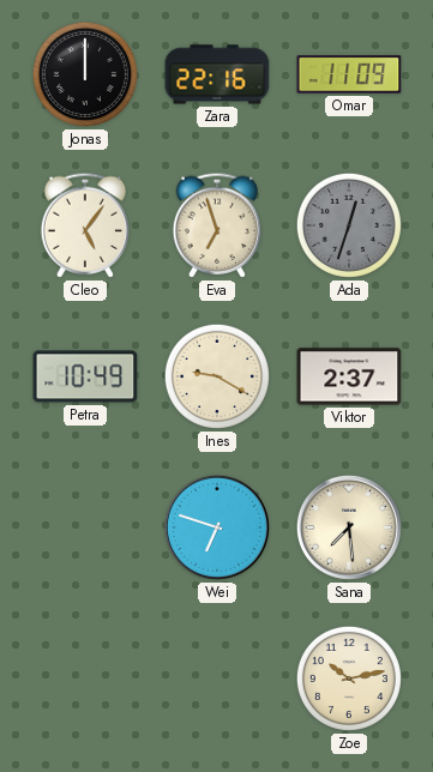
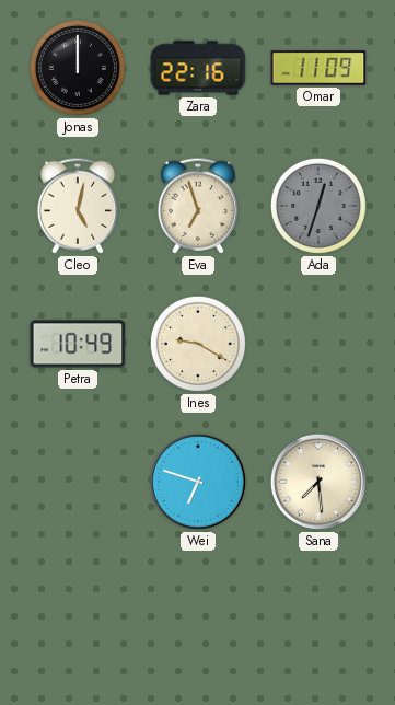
Cleo: 5:06 -> 5:02
Viktor: 2:37 -> none
Zoe: 10:13 -> none
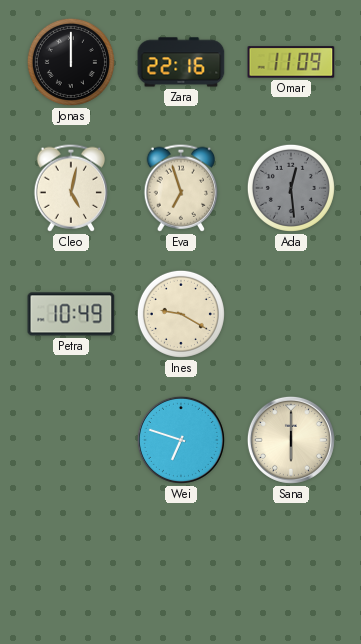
Ada: 12:33 -> 12:29
Sana: 7:29 -> 6:00
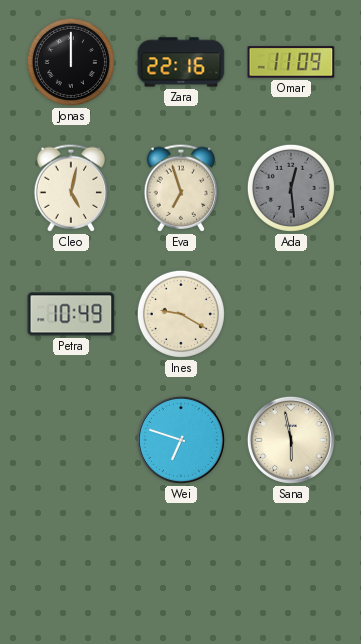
Sana: 6:00 -> 5:58
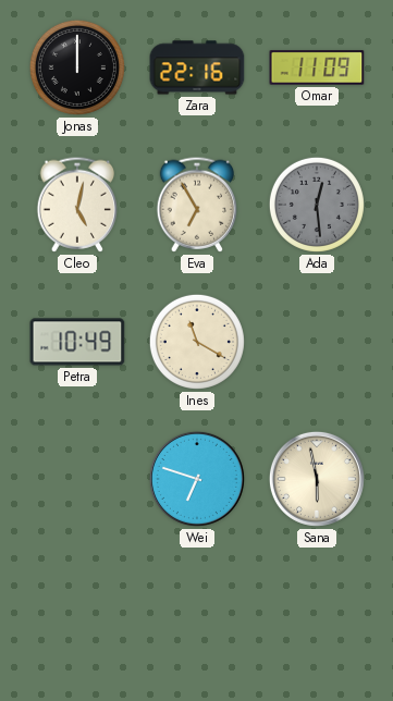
Eva: 6:57 -> 6:55
Ines: 9:20 -> 11:20
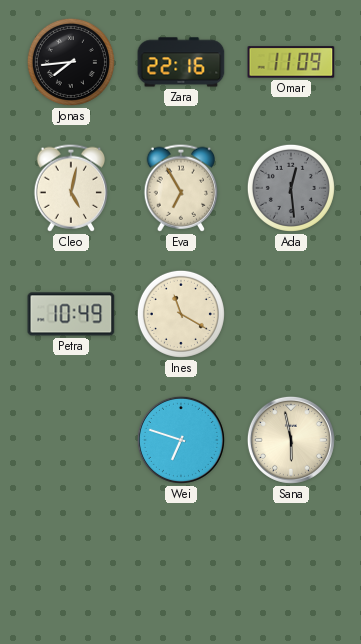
Jonas: 12:00 -> 7:44
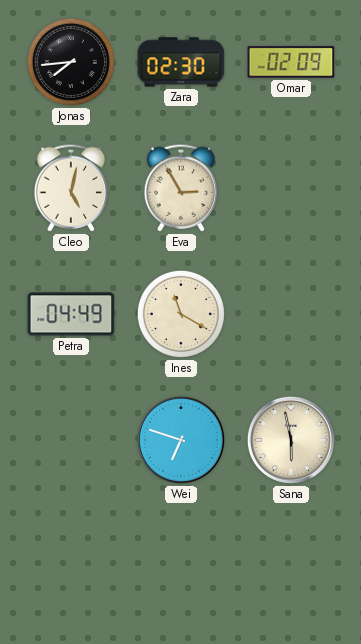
Zara: 22:16 -> 02:30
Omar: 11:09 -> 02:09
Eva: 6:55 -> 2:55
Ada: 12:29 -> none
Petra: 10:49 -> 04:49
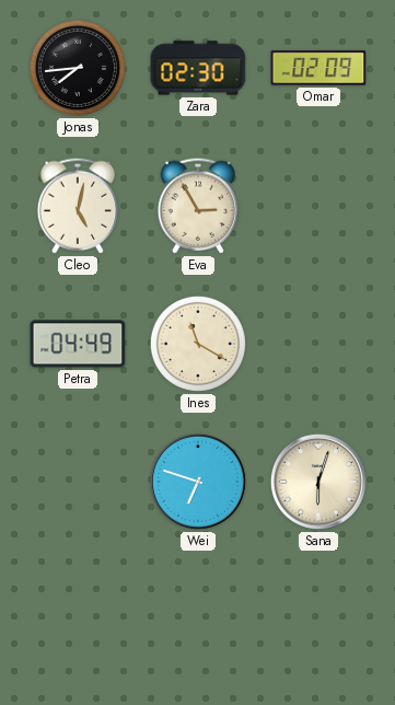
Sana: 5:58 -> 6:03
